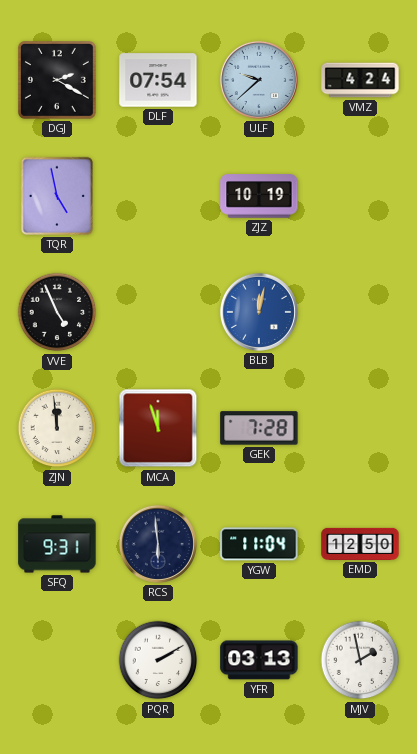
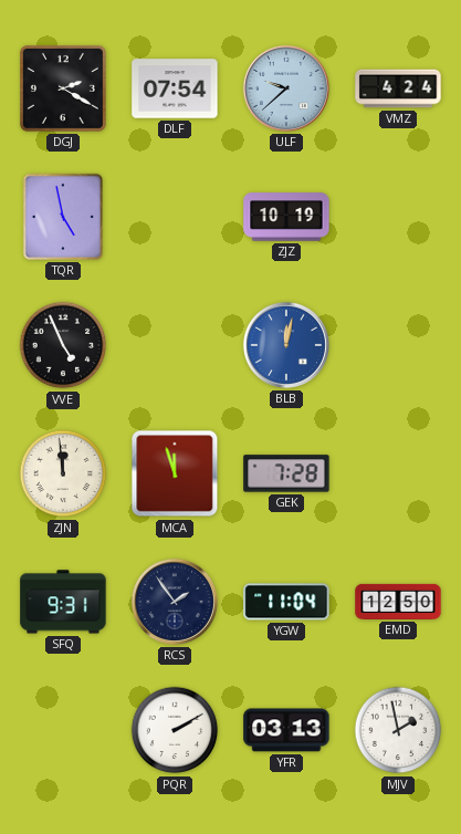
RCS: 5:59 -> 1:54
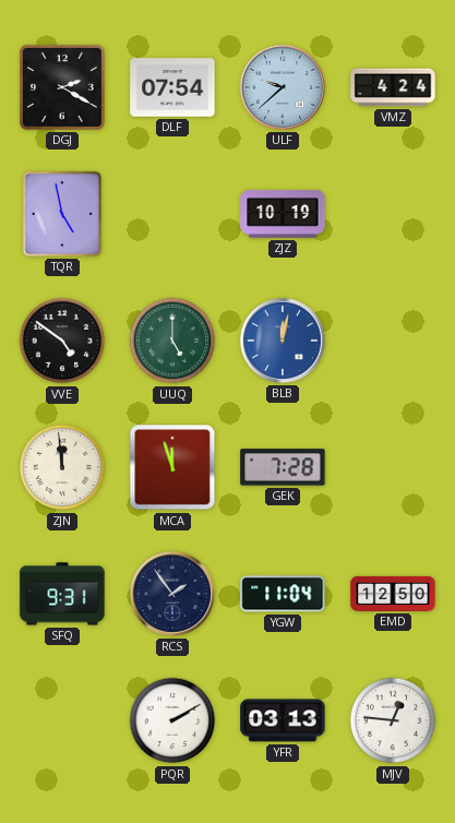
VVE: 4:56 -> 4:51
UUQ: none -> 5:00
MJV: 1:58 -> 12:46
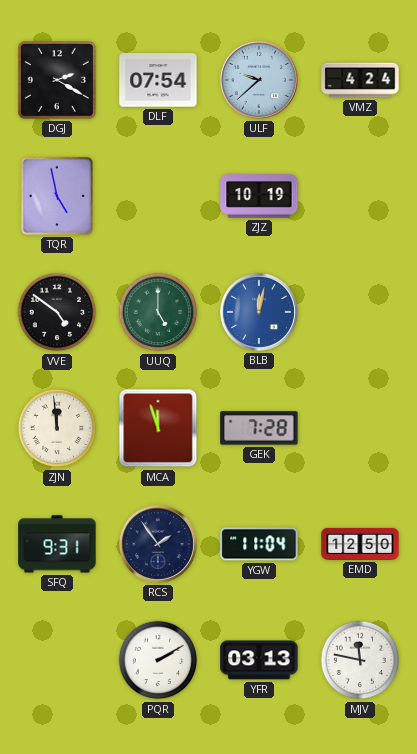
MJV: 12:46 -> 11:47
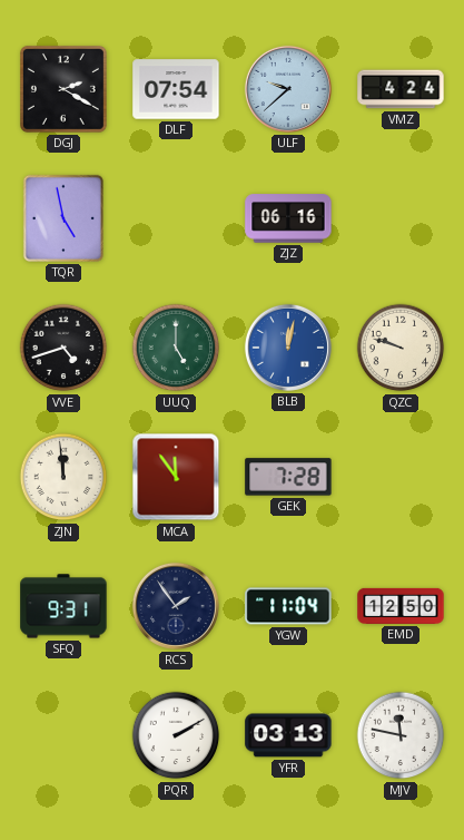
ZJZ: 10:19 -> 06:16
VVE: 4:51 -> 4:42
QZC: none -> 9:48
MCA: 11:57 -> 11:54
